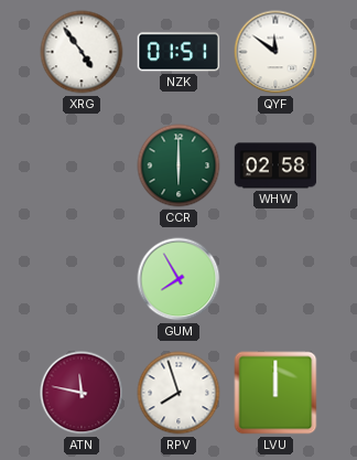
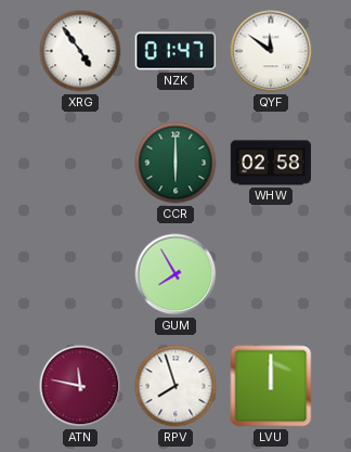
NZK: 01:51 -> 01:47
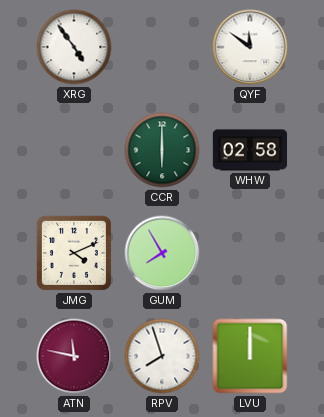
NZK: 01:47 -> none
JMG: none -> 4:11
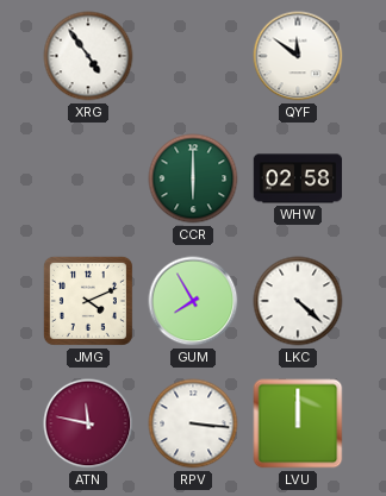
LKC: none -> 4:22
RPV: 7:57 -> 3:16
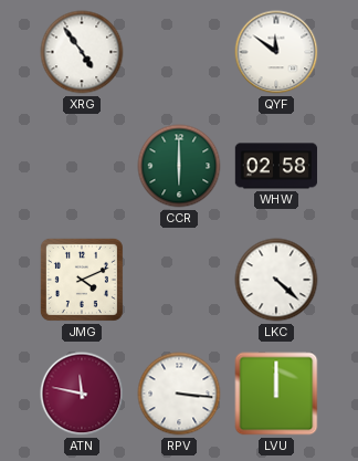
GUM: 7:55 -> none
